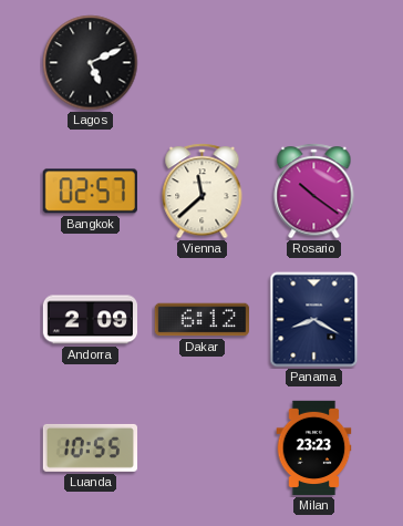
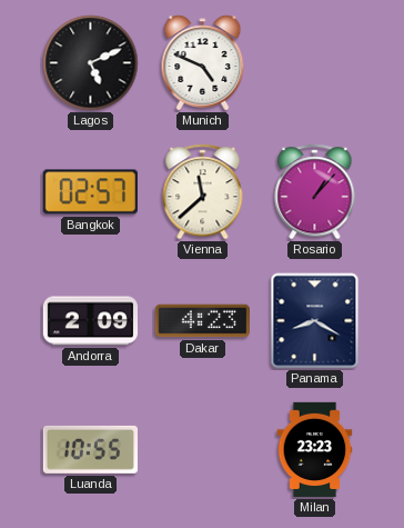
Munich: none -> 4:49
Rosario: 10:21 -> 1:07
Dakar: 6:12 -> 4:23
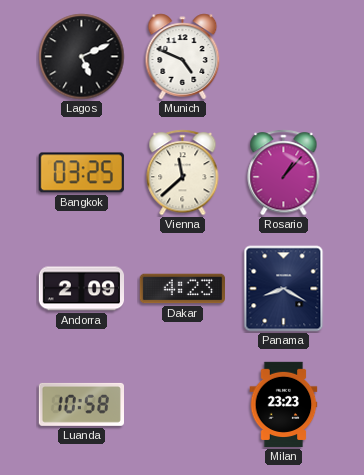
Bangkok: 02:57 -> 03:25
Luanda: 10:55 -> 10:58
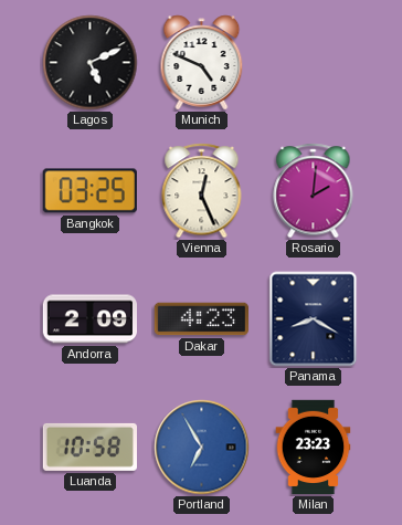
Vienna: 11:38 -> 12:26
Rosario: 1:07 -> 2:01
Portland: none -> 6:55
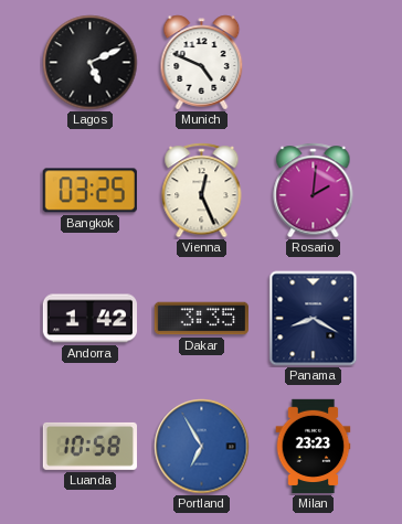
Andorra: 2:09 -> 1:42
Dakar: 4:23 -> 3:35
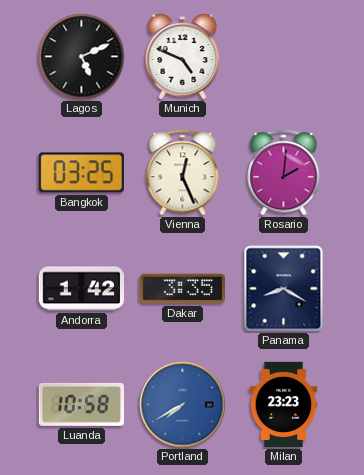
Portland: 6:55 -> 7:40
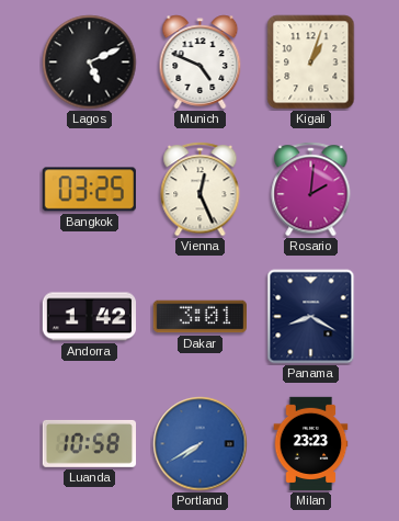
Kigali: none -> 1:03
Dakar: 3:35 -> 3:01
